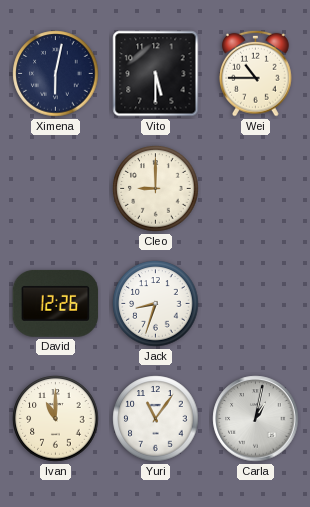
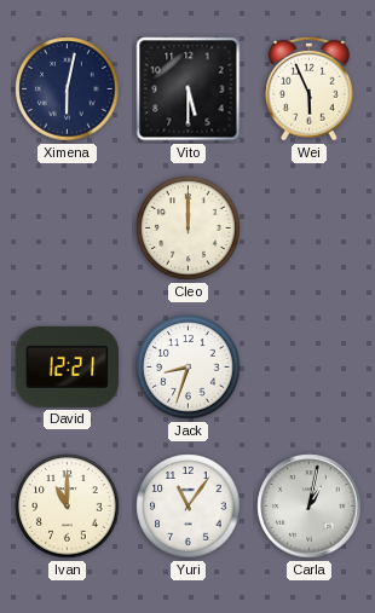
Wei: 10:45 -> 5:56
Cleo: 9:00 -> 12:00
David: 12:26 -> 12:21
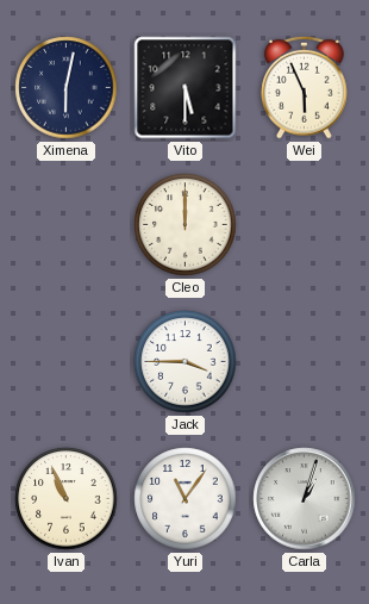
David: 12:21 -> none
Jack: 8:33 -> 3:45
Ivan: 11:00 -> 10:56
Carla: 1:02 -> 1:03
